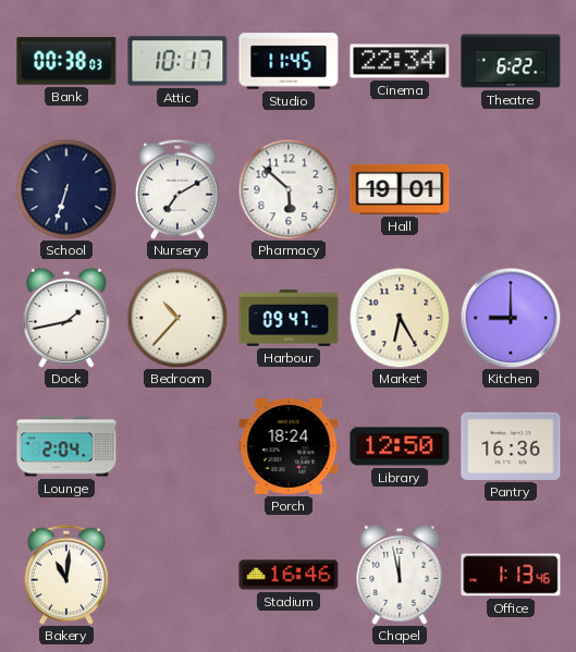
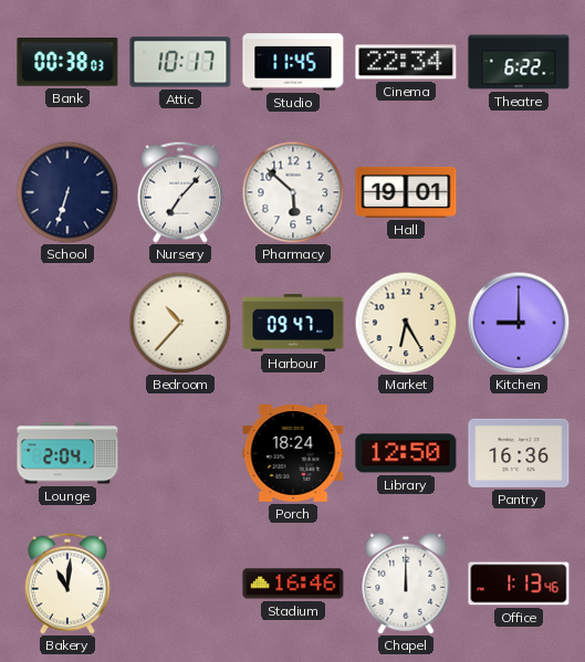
Nursery: 7:10 -> 7:07
Dock: 1:43 -> none
Chapel: 11:58 -> 12:00
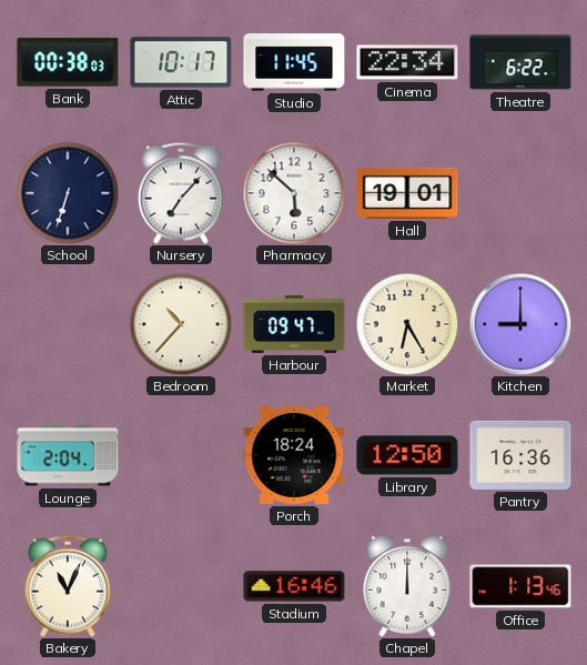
Bakery: 11:01 -> 11:04
